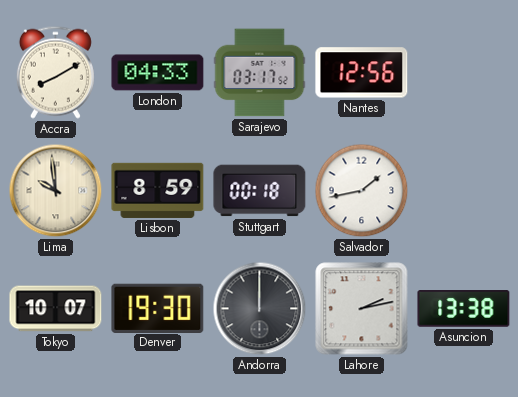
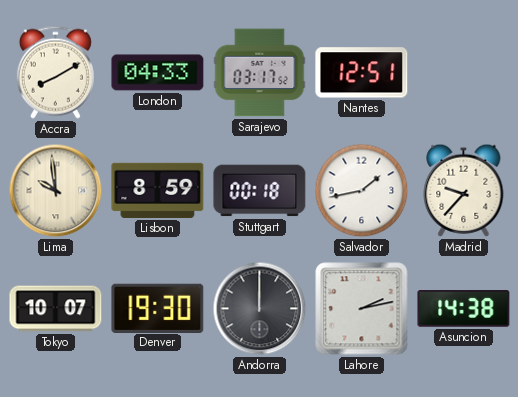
Nantes: 12:56 -> 12:51
Madrid: none -> 9:37
Asuncion: 13:38 -> 14:38
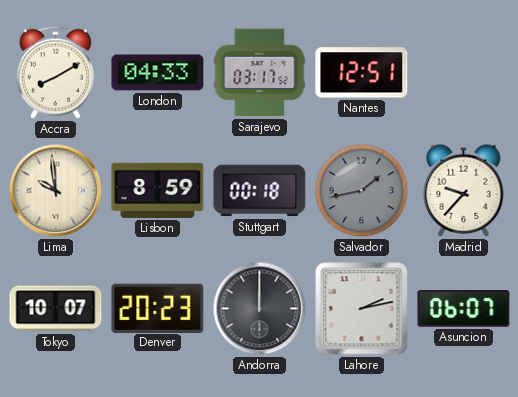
Salvador dial: white -> grey
Denver: 19:30 -> 20:23
Asuncion: 14:38 -> 06:07
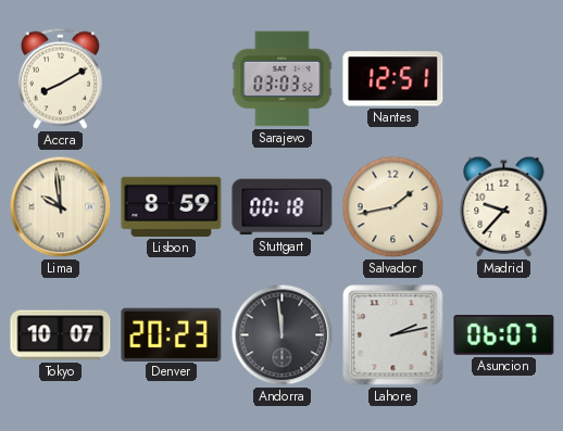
London: 04:33 -> none
Sarajevo: 03:17 -> 03:03
Salvador dial: grey -> cream
Andorra: 12:00 -> 11:59
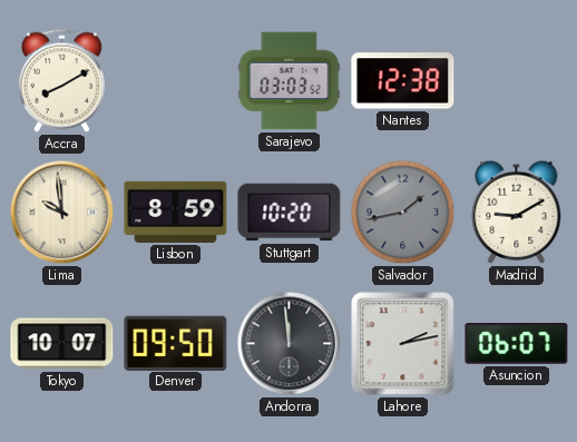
Nantes: 12:51 -> 12:38
Stuttgart: 00:18 -> 10:20
Salvador dial: cream -> grey
Madrid: 9:37 -> 9:10
Denver: 20:23 -> 09:50
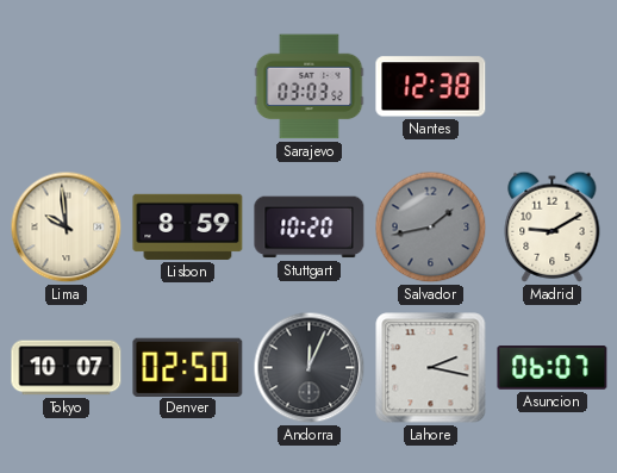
Accra: 8:10 -> none
Denver: 09:50 -> 02:50
Andorra: 11:59 -> 12:04
Lahore: 2:13 -> 2:17
